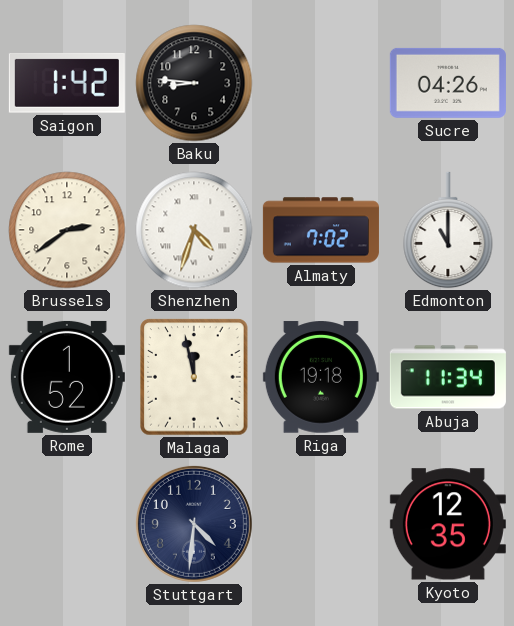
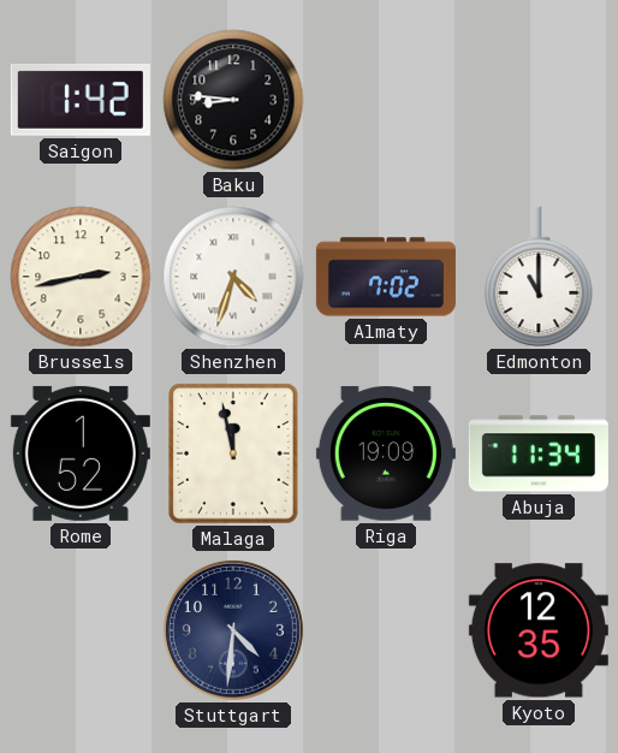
Sucre: 04:26 -> none
Brussels: 2:39 -> 2:43
Riga: 19:18 -> 19:09
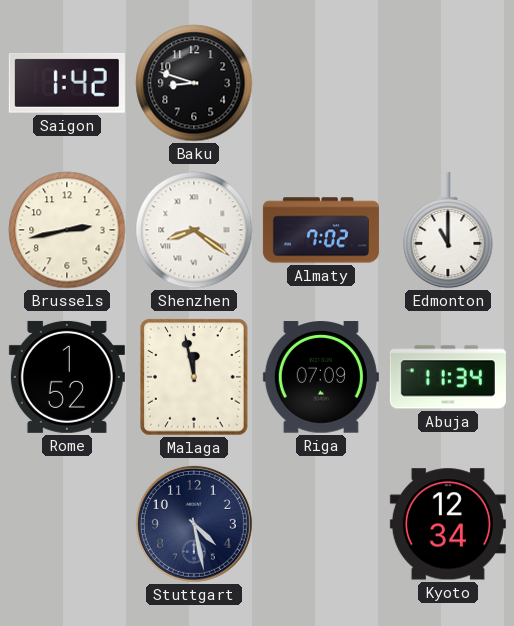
Baku: 8:46 -> 8:48
Shenzhen: 4:33 -> 8:21
Riga: 19:09 -> 07:09
Stuttgart: 4:31 -> 4:28
Kyoto: 12:35 -> 12:34
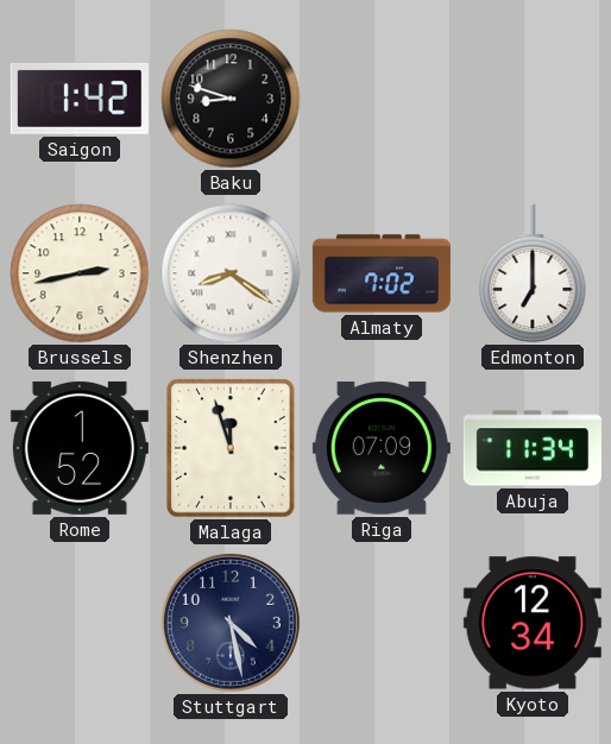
Edmonton: 11:00 -> 7:00
Malaga: 11:58 -> 11:57
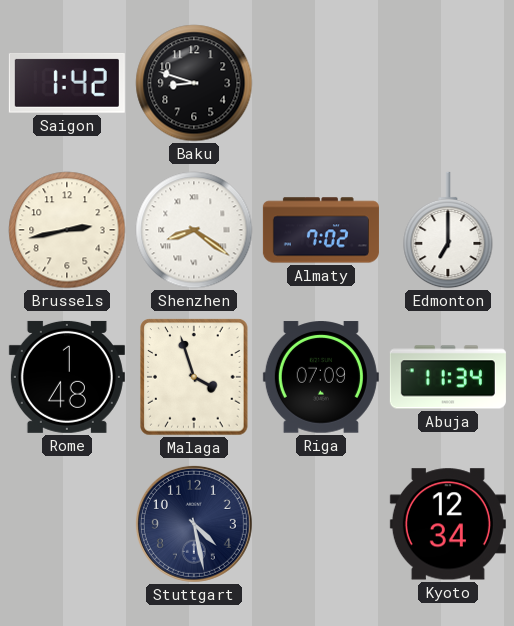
Rome: 1:52 -> 1:48
Malaga: 11:57 -> 3:57
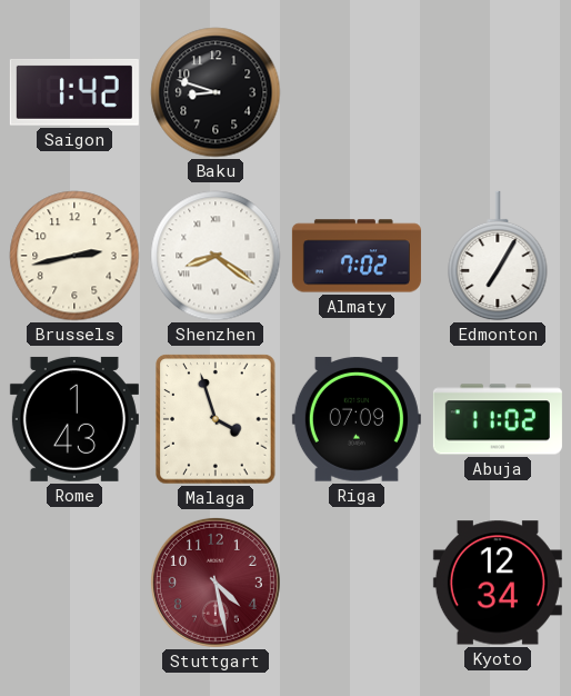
Edmonton: 7:00 -> 7:05
Rome: 1:48 -> 1:43
Abuja: 11:34 -> 11:02
Stuttgart dial: navy -> burgundy
